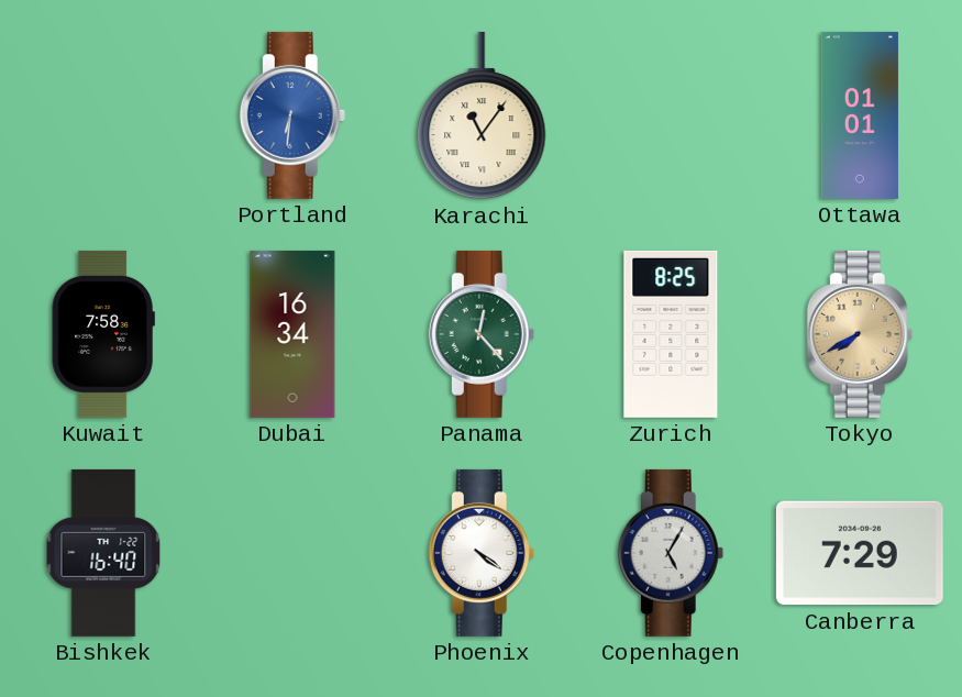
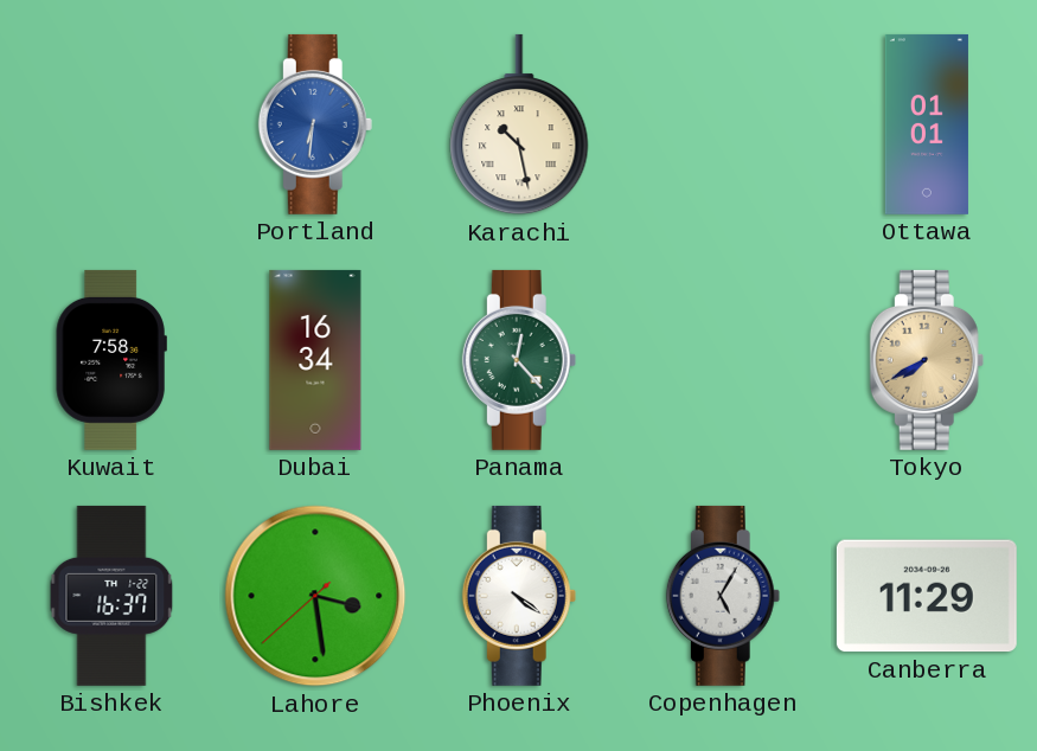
Karachi: 11:06 -> 10:28
Zurich: 8:25 -> none
Bishkek: 16:40 -> 16:37
Lahore: none -> 3:28
Canberra: 7:29 -> 11:29
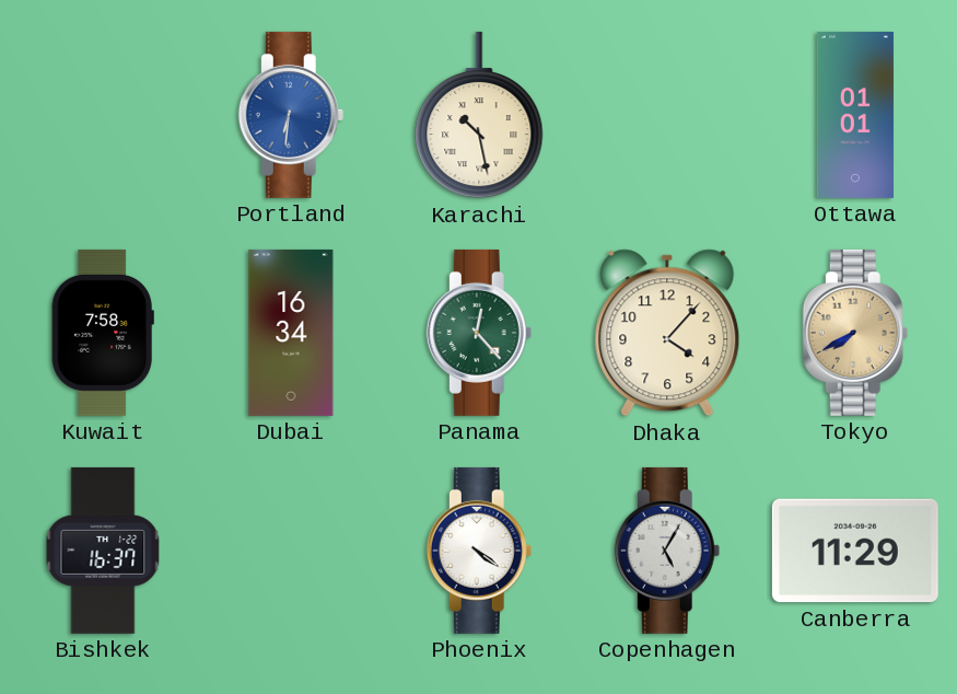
Dhaka: none -> 4:07
Lahore: 3:28 -> none
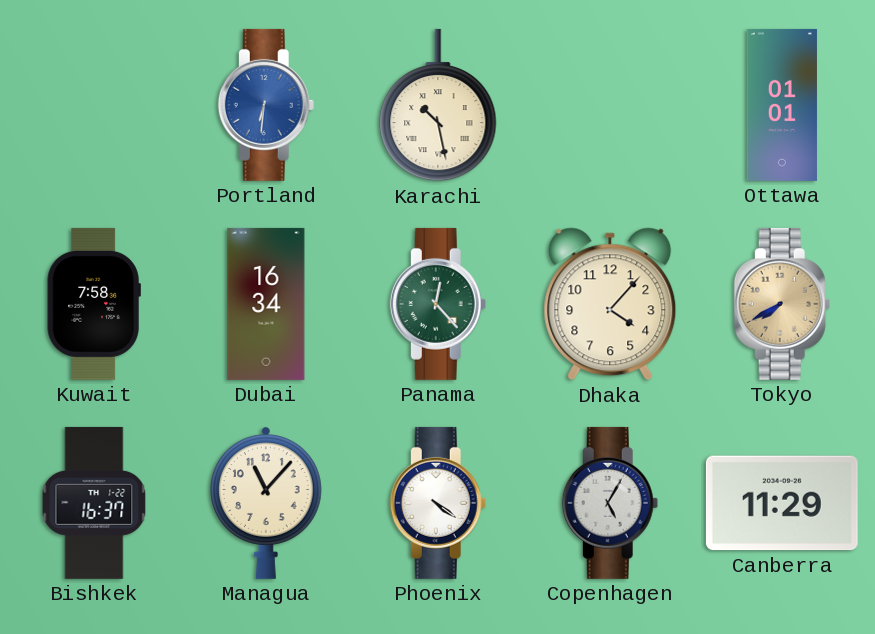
Managua: none -> 11:07
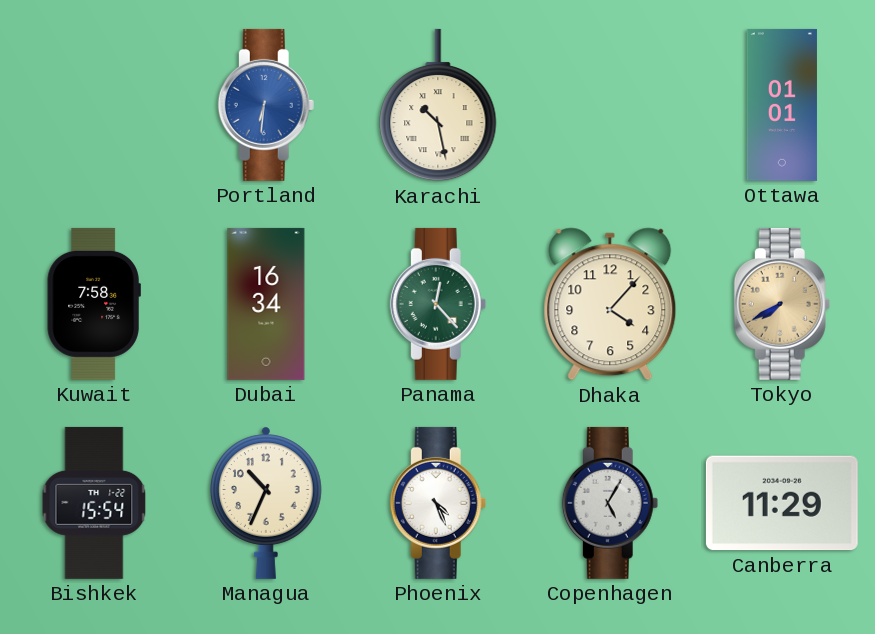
Bishkek: 16:37 -> 15:54
Managua: 11:07 -> 10:34
Phoenix: 4:21 -> 4:26
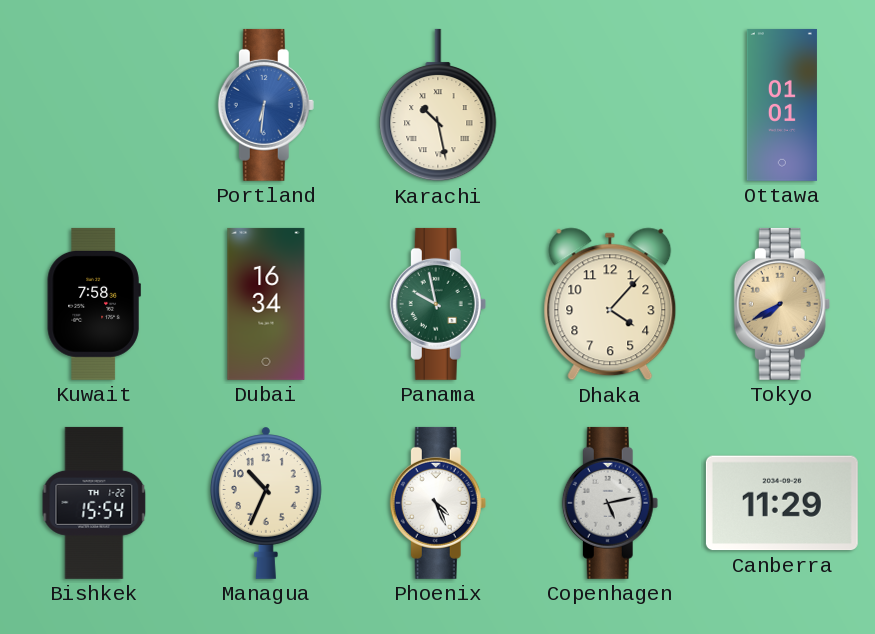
Panama: 12:23 -> 9:58
Copenhagen: 5:05 -> 5:13
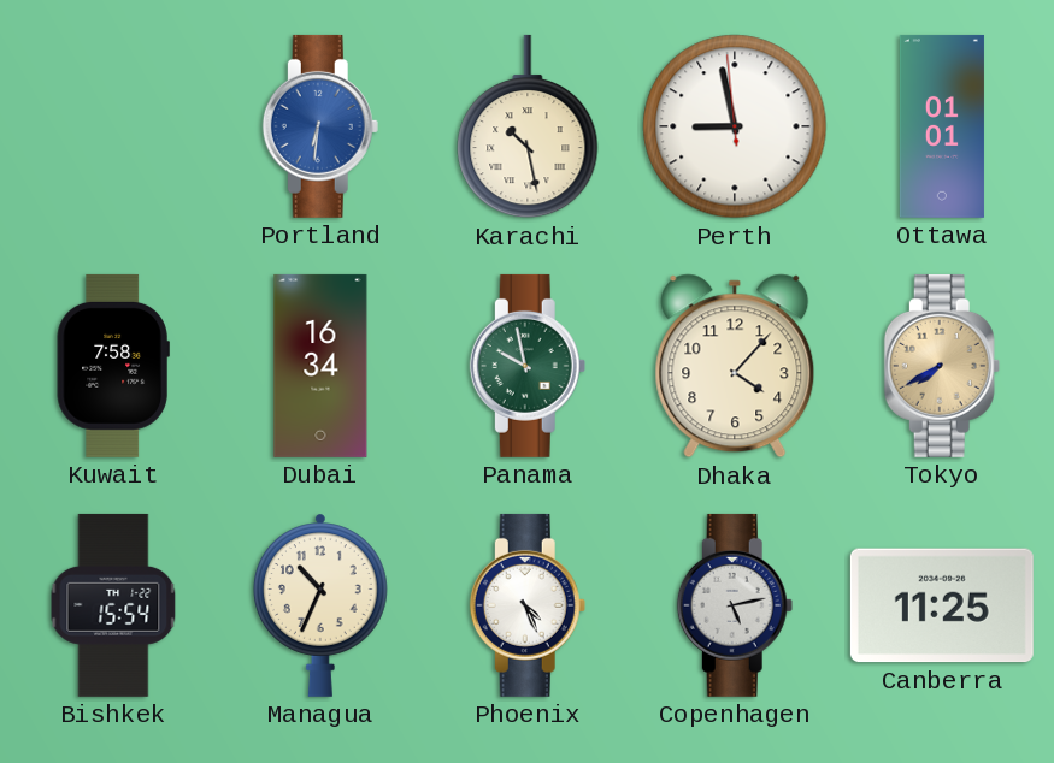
Perth: none -> 8:57
Canberra: 11:29 -> 11:25
